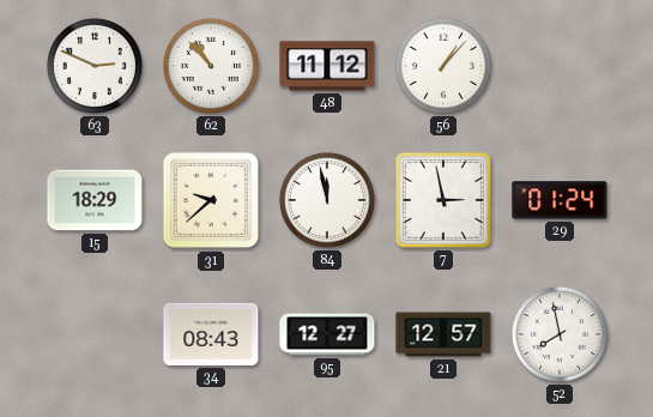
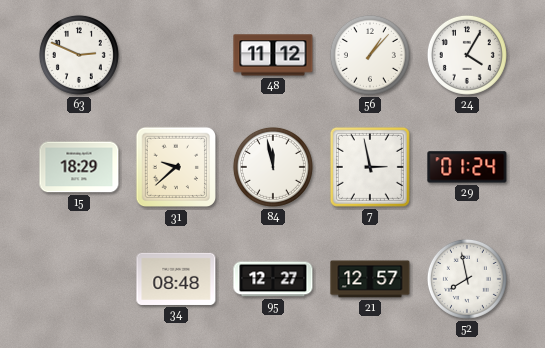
62: 10:53 -> none
24: none -> 4:05
34: 08:43 -> 08:48
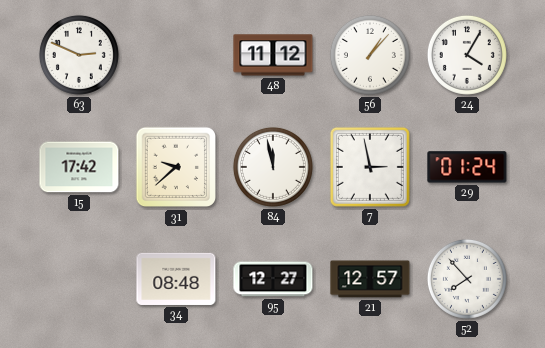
15: 18:29 -> 17:42
52: 7:58 -> 7:53
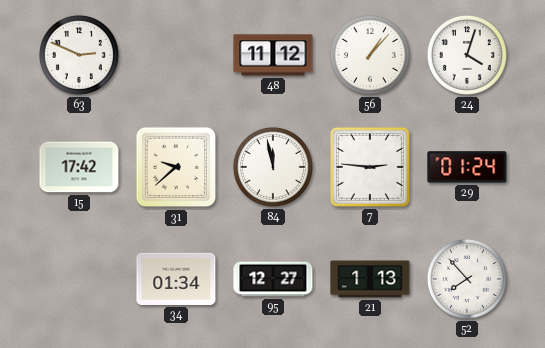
24: 4:05 -> 4:03
7: 2:58 -> 2:46
34: 08:48 -> 01:34
21: 12:57 -> 1:13
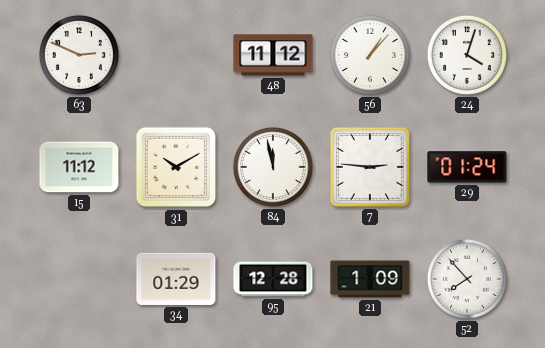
15: 17:42 -> 11:12
31: 9:38 -> 10:10
34: 01:34 -> 01:29
95: 12:27 -> 12:28
21: 1:13 -> 1:09
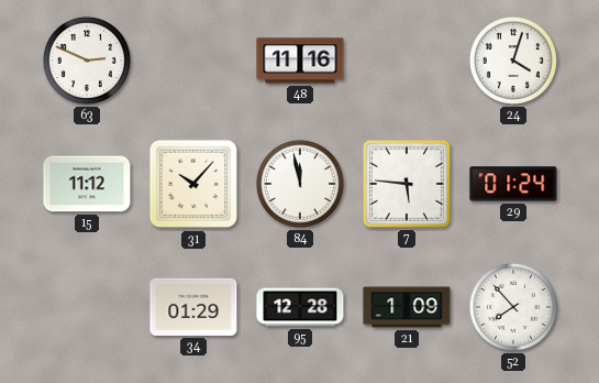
48: 11:12 -> 11:16
56: 1:07 -> none
31: 10:10 -> 10:07
7: 2:46 -> 5:46
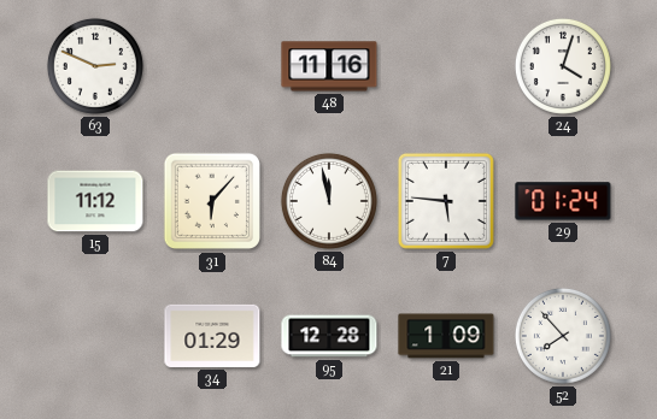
31: 10:07 -> 6:07
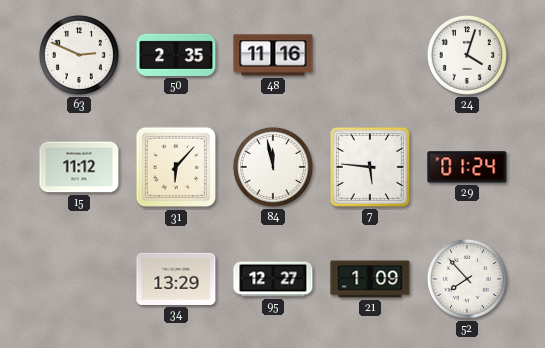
50: none -> 2:35
34: 01:29 -> 13:29
95: 12:28 -> 12:27
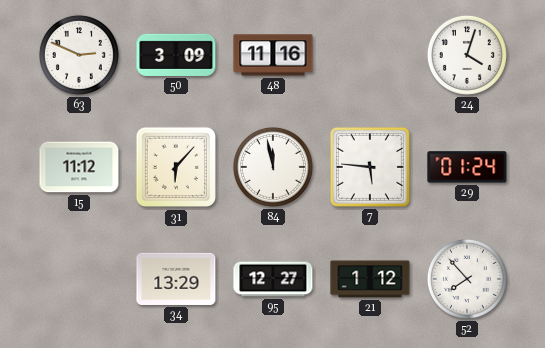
50: 2:35 -> 3:09
21: 1:09 -> 1:12
